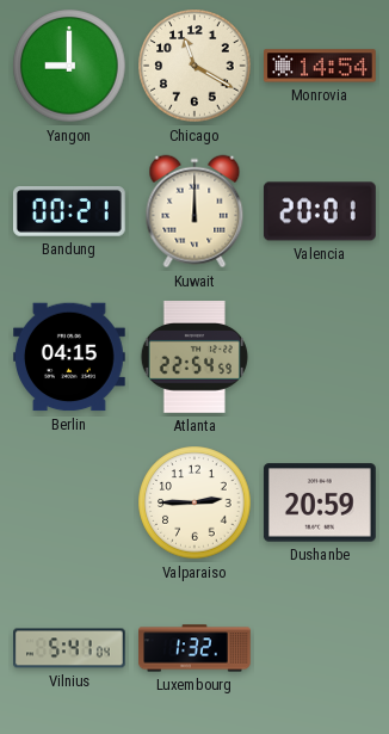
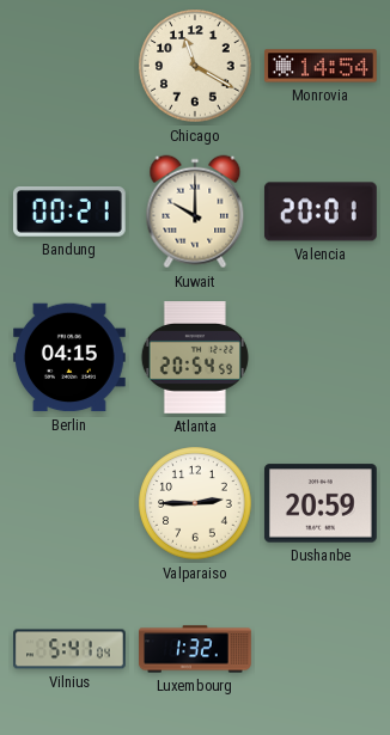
Yangon: 9:00 -> none
Kuwait: 12:00 -> 10:00
Atlanta: 22:54 -> 20:54
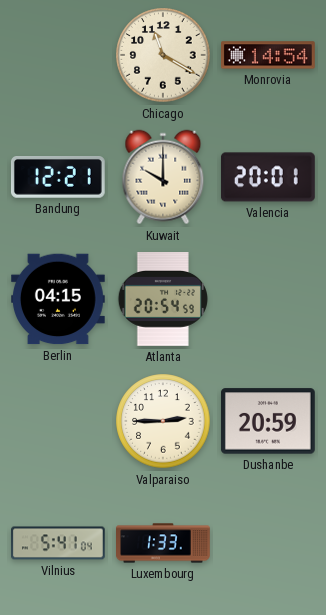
Bandung: 00:21 -> 12:21
Luxembourg: 1:32 -> 1:33
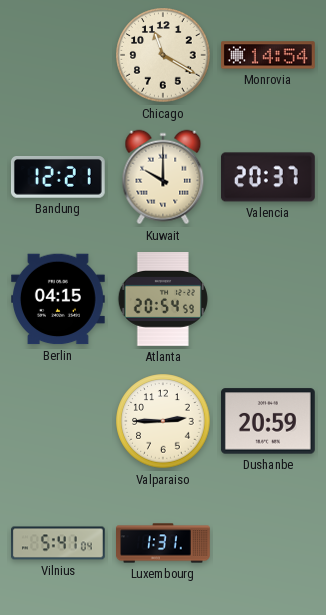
Valencia: 20:01 -> 20:37
Luxembourg: 1:33 -> 1:31
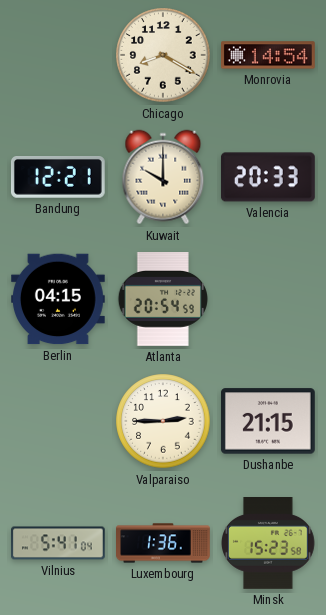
Chicago: 11:20 -> 8:20
Valencia: 20:37 -> 20:33
Dushanbe: 20:59 -> 21:15
Luxembourg: 1:31 -> 1:36
Minsk: none -> 15:23
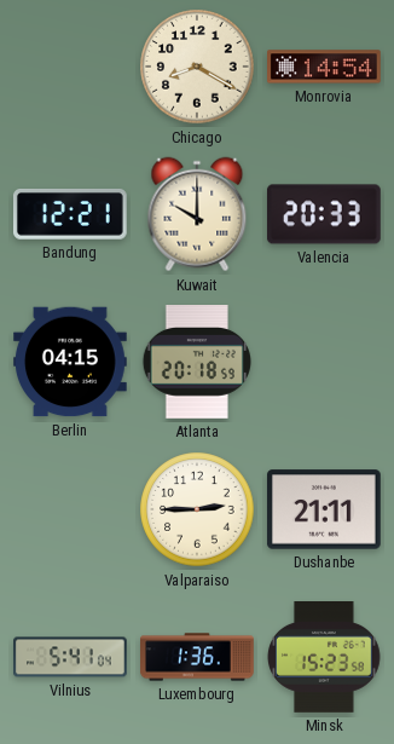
Atlanta: 20:54 -> 20:18
Dushanbe: 21:15 -> 21:11
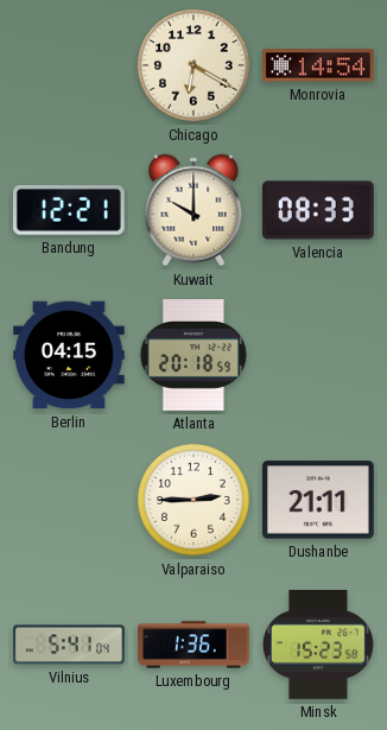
Chicago: 8:20 -> 6:20
Valencia: 20:33 -> 08:33
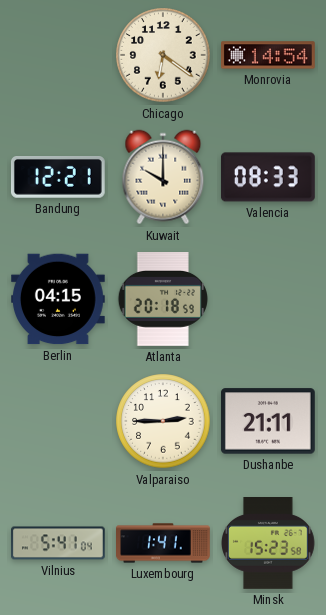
Chicago: 6:20 -> 6:21
Luxembourg: 1:36 -> 1:41
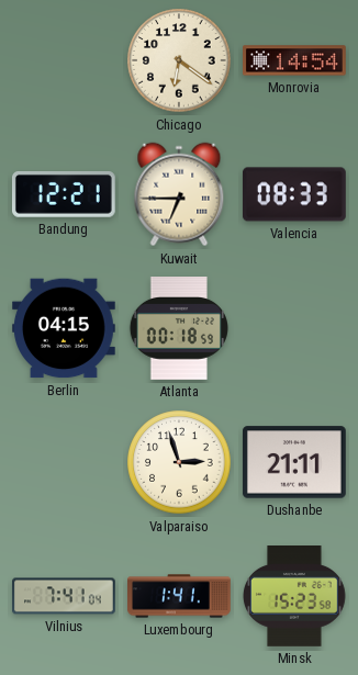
Kuwait: 10:00 -> 6:45
Atlanta: 20:18 -> 00:18
Valparaiso: 2:45 -> 2:57
Vilnius: 5:41 -> 7:41
